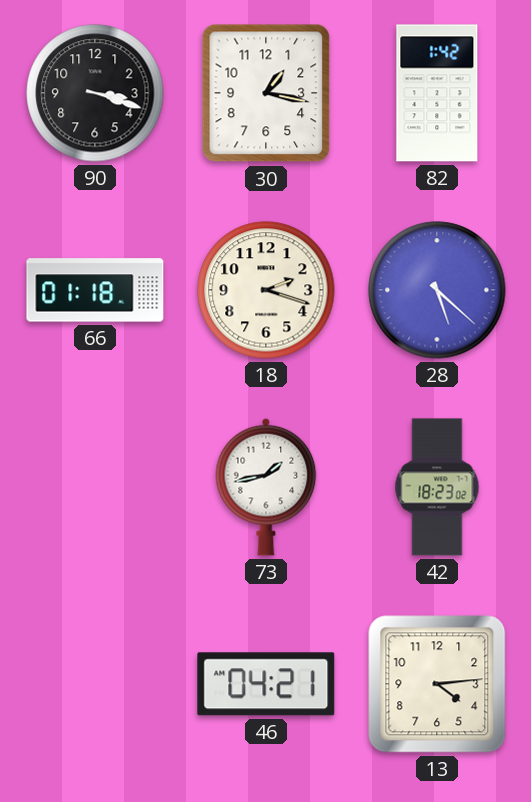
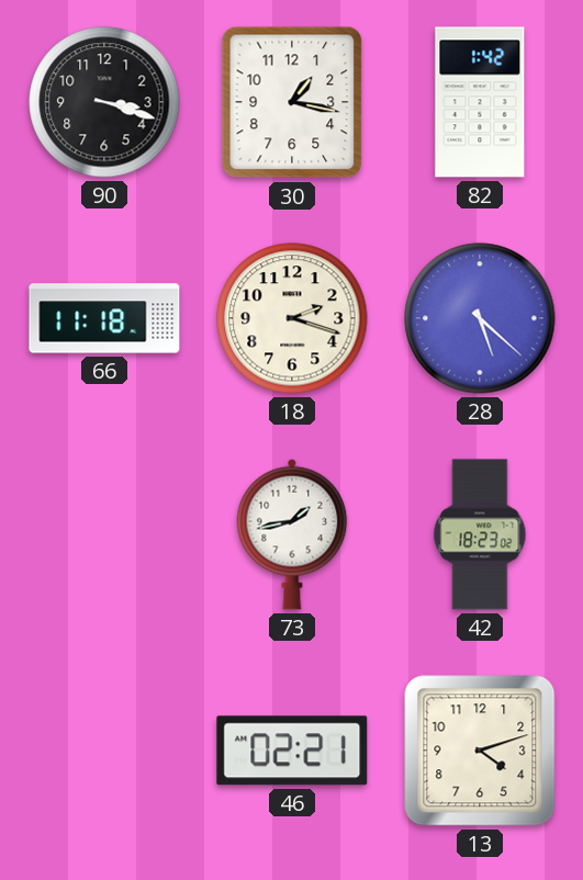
66: 01:18 -> 11:18
46: 04:21 -> 02:21
13: 4:14 -> 4:12
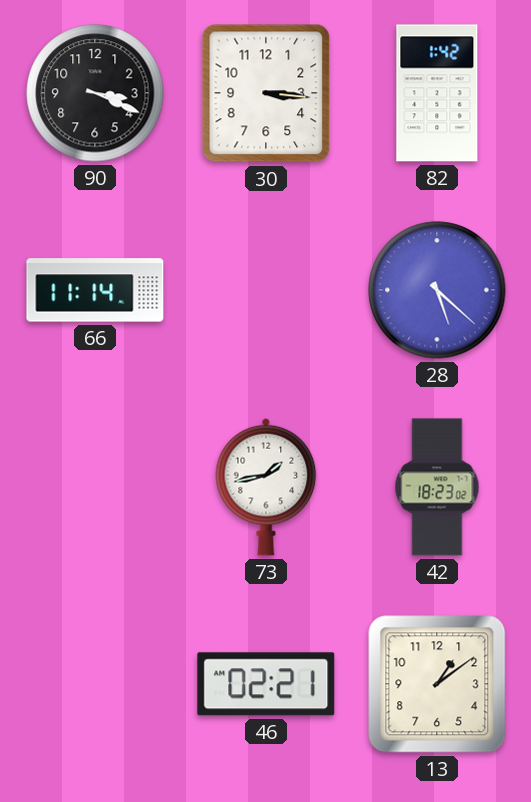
90: 3:18 -> 3:19
30: 1:17 -> 3:16
66: 11:18 -> 11:14
18: 2:18 -> none
13: 4:12 -> 1:09
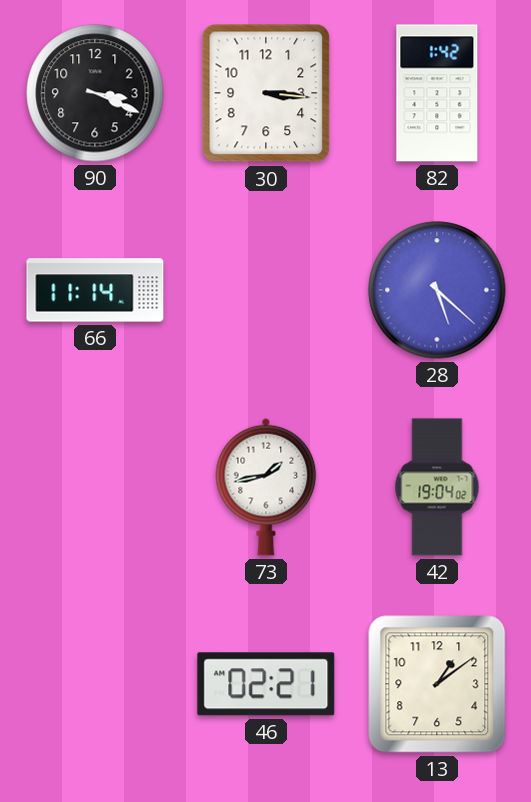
42: 18:23 -> 19:04
